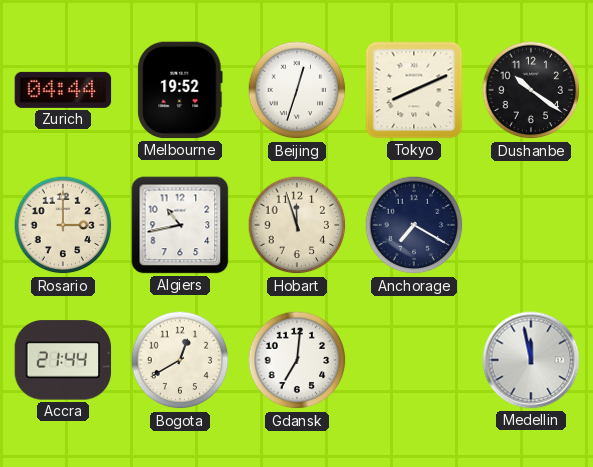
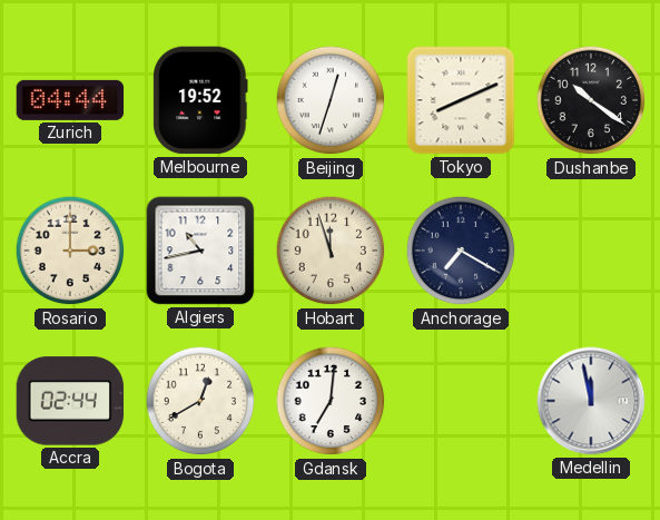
Accra: 21:44 -> 02:44
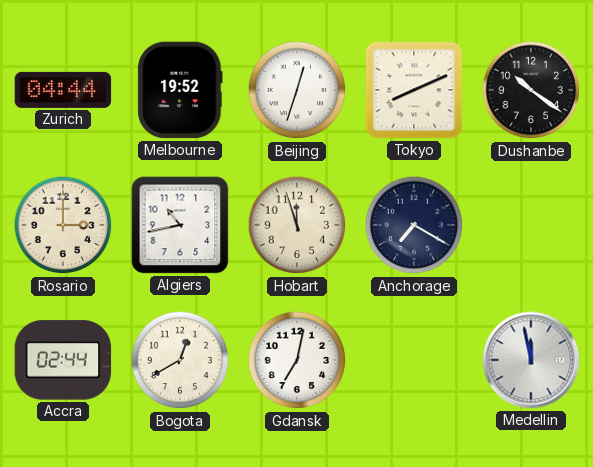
Gdansk: 7:01 -> 7:02
